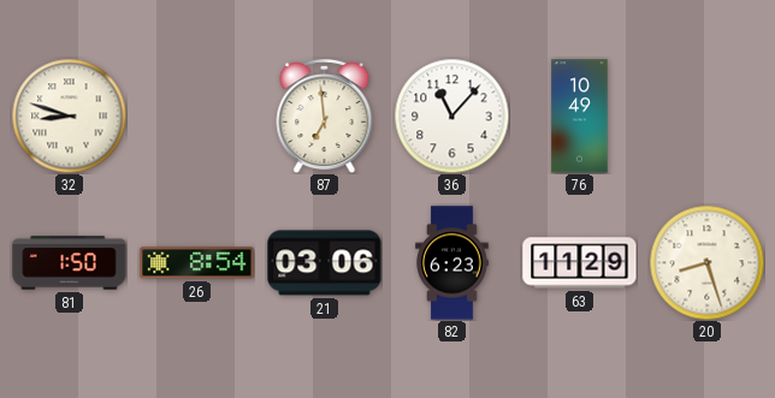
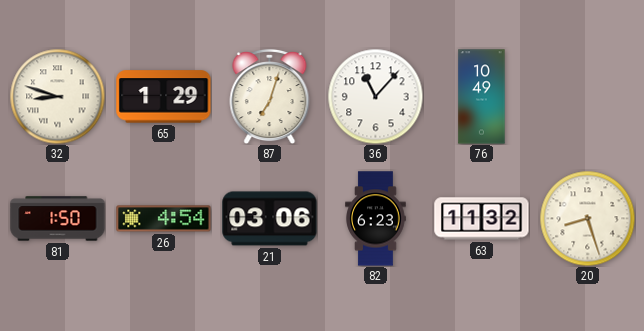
65: none -> 1:29
87: 6:59 -> 7:03
26: 8:54 -> 4:54
63: 11:29 -> 11:32
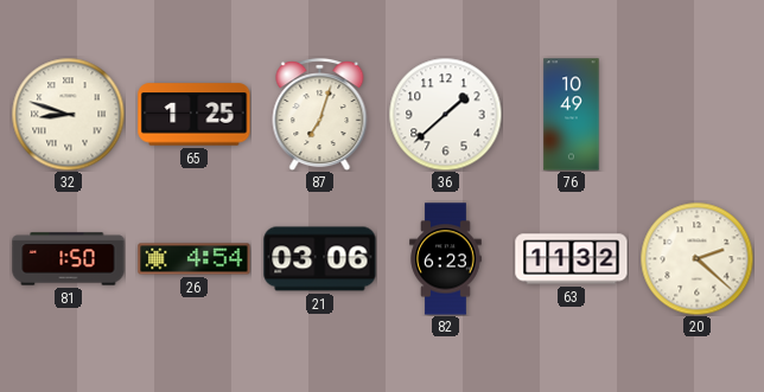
65: 1:29 -> 1:25
36: 11:07 -> 1:38
20: 8:27 -> 2:22
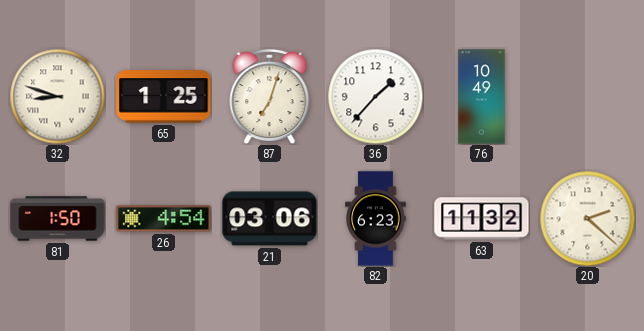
36: 1:38 -> 1:37
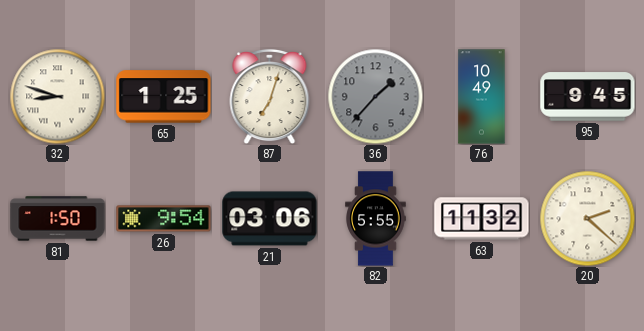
36 dial: white -> grey
95: none -> 9:45
26: 4:54 -> 9:54
82: 6:23 -> 5:55
